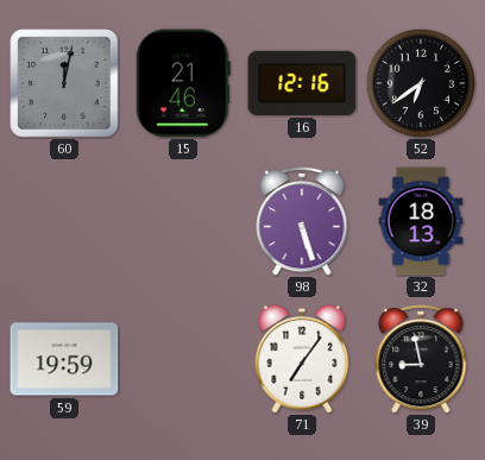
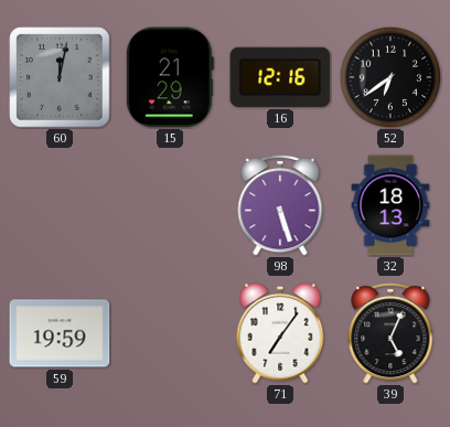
15: 21:46 -> 21:29
39: 8:58 -> 5:04
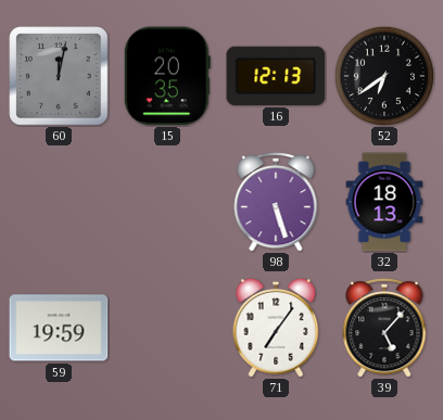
15: 21:29 -> 20:35
16: 12:16 -> 12:13
39: 5:04 -> 5:07
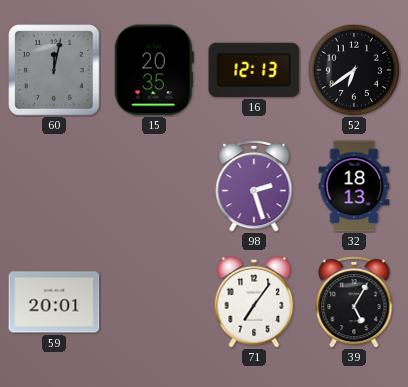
98: 5:27 -> 2:27
59: 19:59 -> 20:01
39: 5:07 -> 5:05
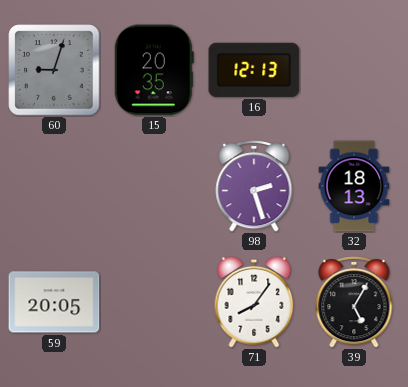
60: 12:02 -> 9:03
52: 6:39 -> none
59: 20:01 -> 20:05
71: 7:06 -> 8:06
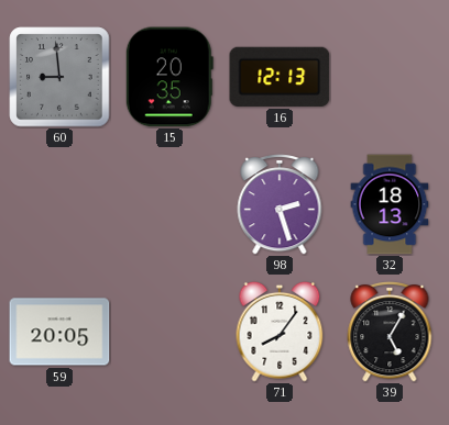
60: 9:03 -> 8:59
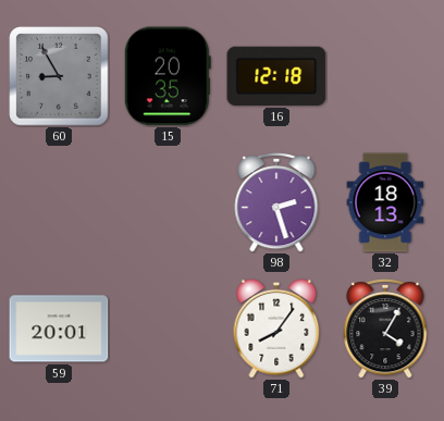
60: 8:59 -> 8:55
16: 12:13 -> 12:18
59: 20:05 -> 20:01
39: 5:05 -> 4:05
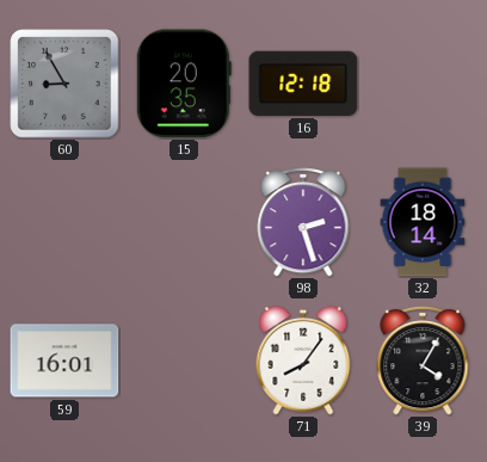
32: 18:13 -> 18:14
59: 20:01 -> 16:01
